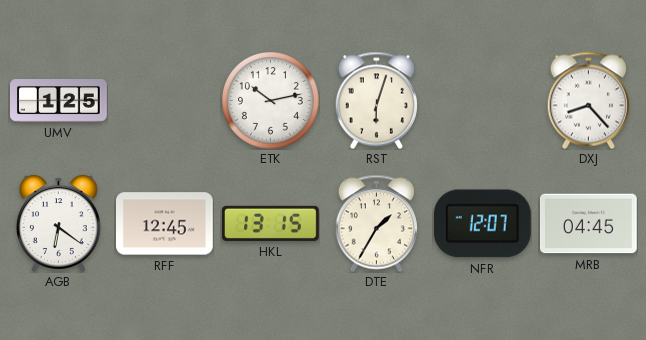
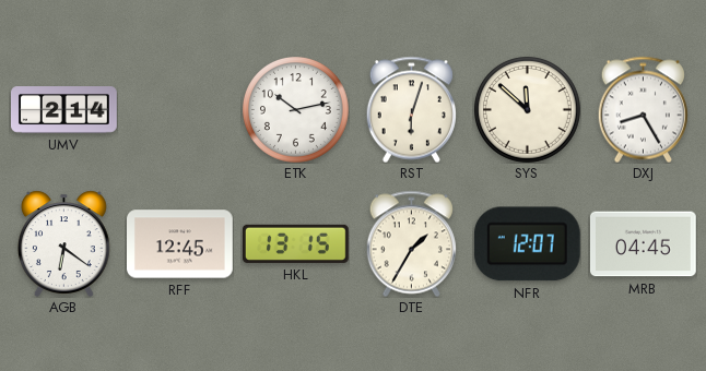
UMV: 1:25 -> 2:14
SYS: none -> 11:52
DXJ: 8:23 -> 8:25
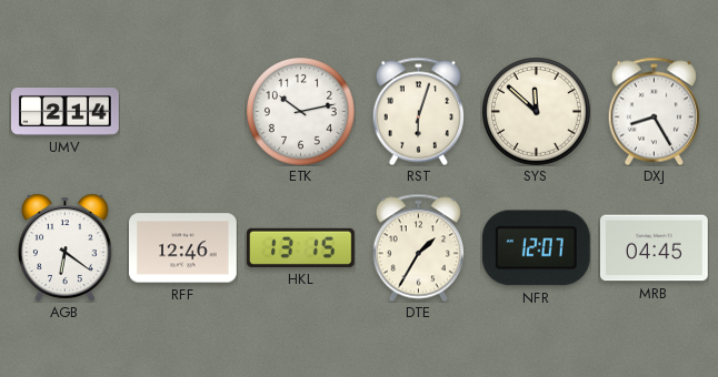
RFF: 12:45 -> 12:46
